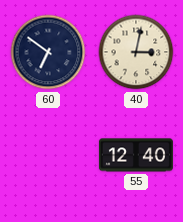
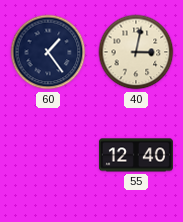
60: 6:51 -> 1:24
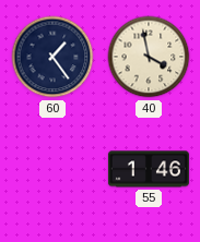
40: 3:02 -> 3:58
55: 12:40 -> 1:46
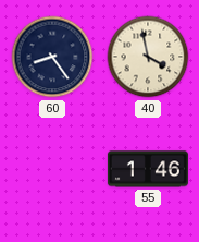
60: 1:24 -> 8:24
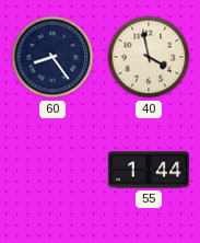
55: 1:46 -> 1:44
